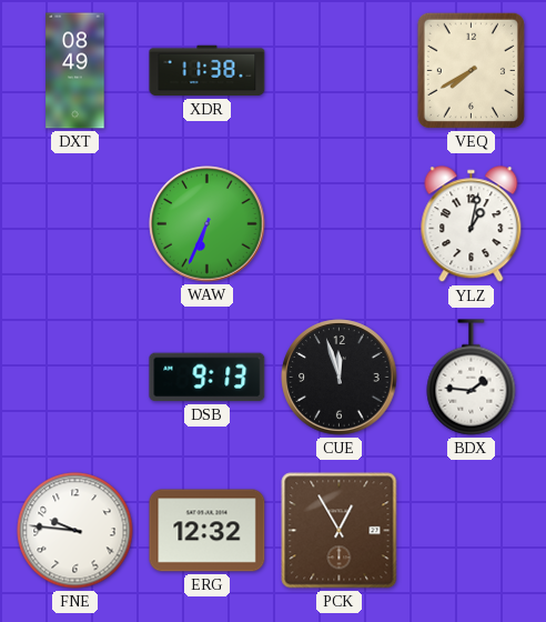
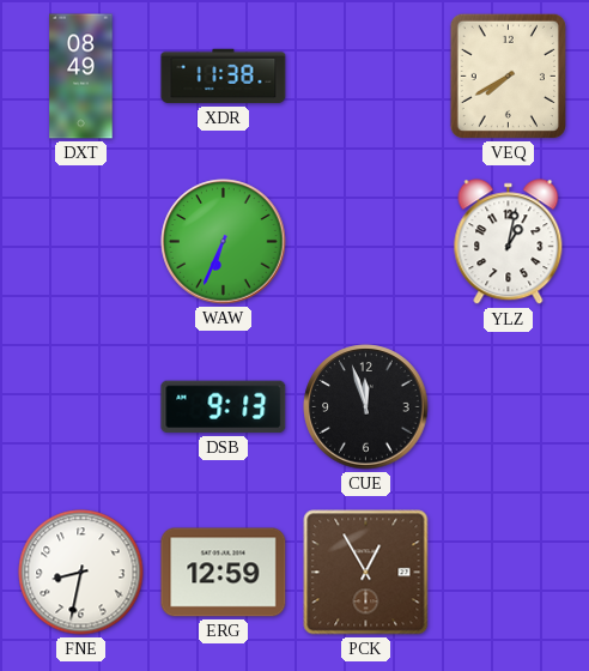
BDX: 1:46 -> none
FNE: 9:46 -> 8:32
ERG: 12:32 -> 12:59
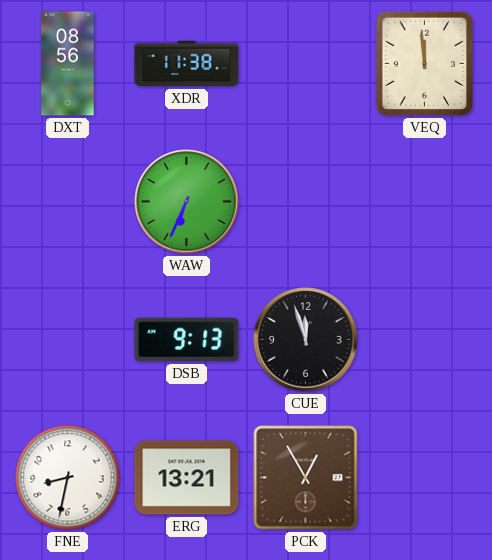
DXT: 08:49 -> 08:56
VEQ: 7:40 -> 11:59
YLZ: 1:02 -> none
ERG: 12:59 -> 13:21
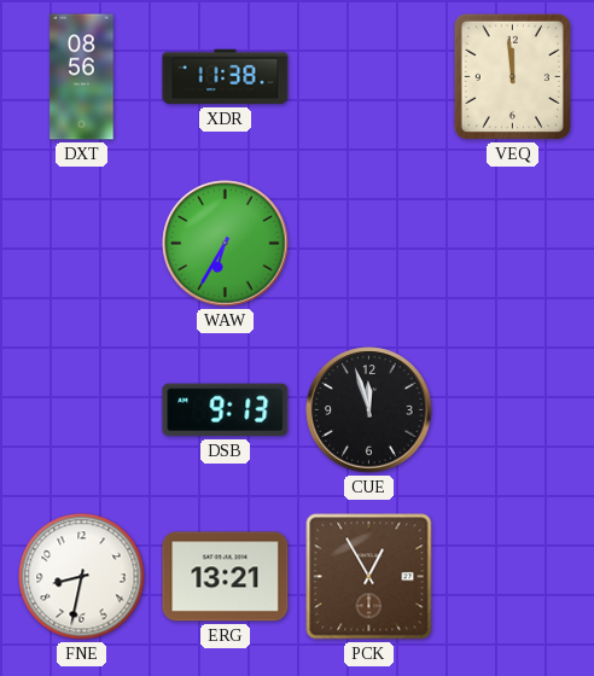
WAW: 6:34 -> 6:35
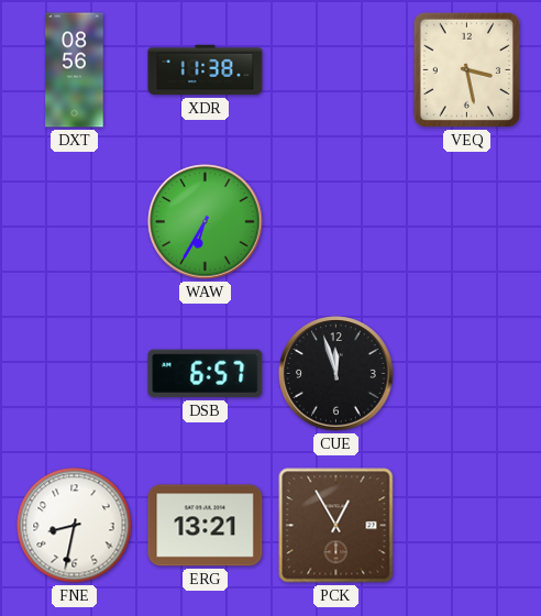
VEQ: 11:59 -> 3:28
DSB: 9:13 -> 6:57
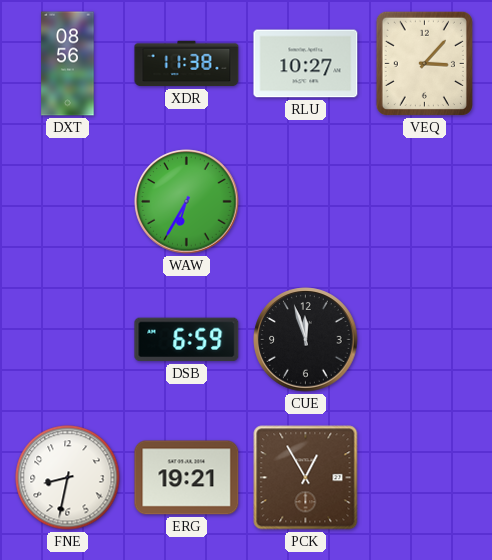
RLU: none -> 10:27
VEQ: 3:28 -> 3:07
DSB: 6:57 -> 6:59
ERG: 13:21 -> 19:21
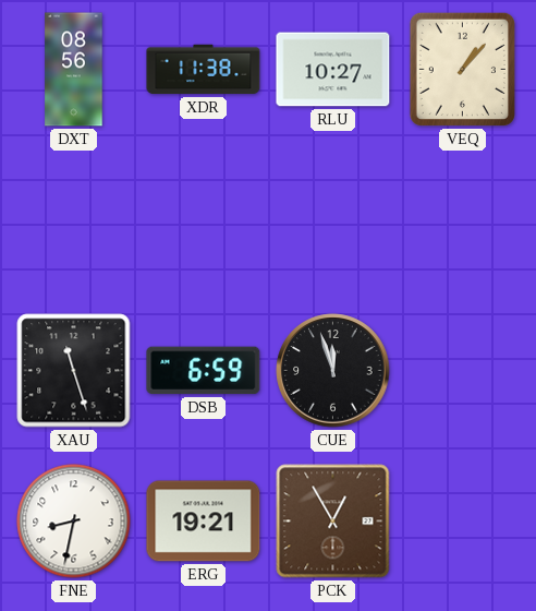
VEQ: 3:07 -> 1:07
WAW: 6:35 -> none
XAU: none -> 11:27
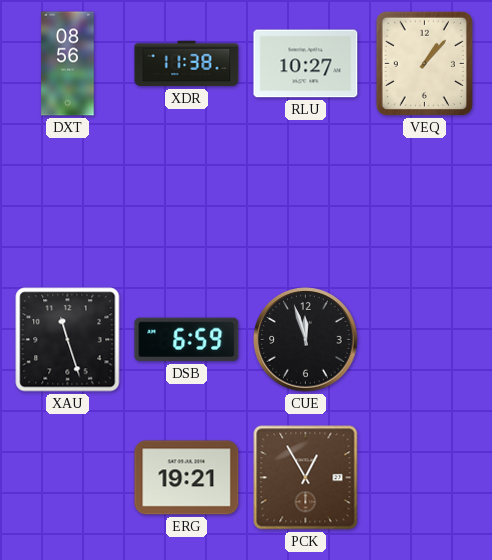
FNE: 8:32 -> none
